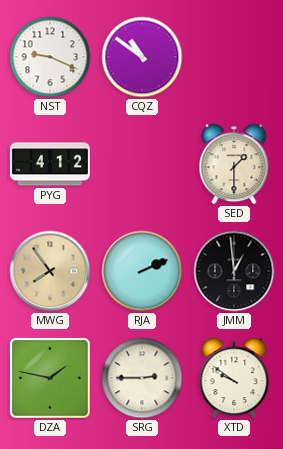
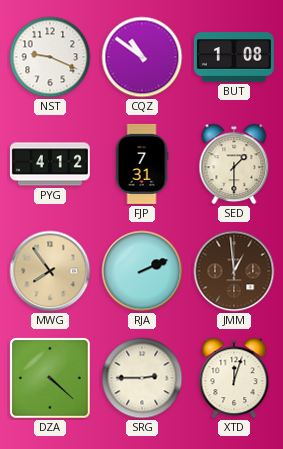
BUT: none -> 1:08
FJP: none -> 7:31
JMM dial: black -> brown
DZA: 1:47 -> 4:22
XTD: 9:51 -> 12:03
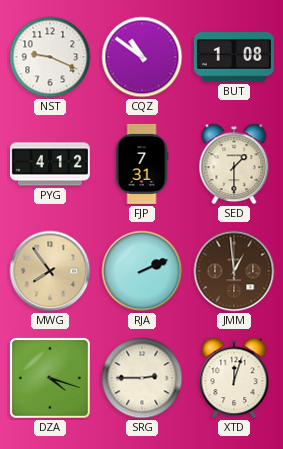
DZA: 4:22 -> 4:18
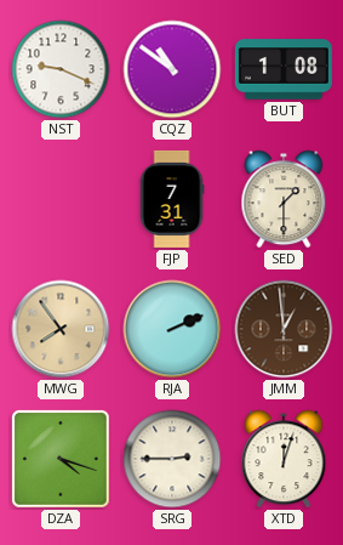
PYG: 4:12 -> none
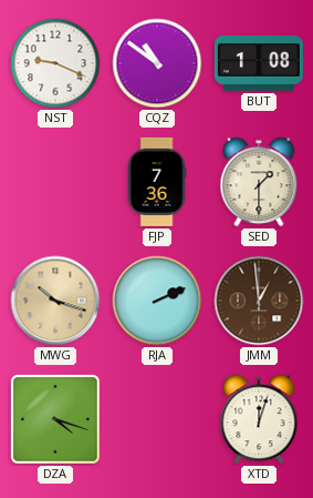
FJP: 7:31 -> 7:36
MWG: 7:54 -> 10:18
SRG: 2:45 -> none
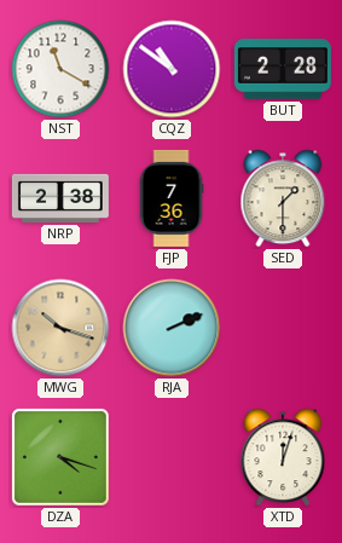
NST: 9:19 -> 11:20
BUT: 1:08 -> 2:28
NRP: none -> 2:38
JMM: 12:59 -> none
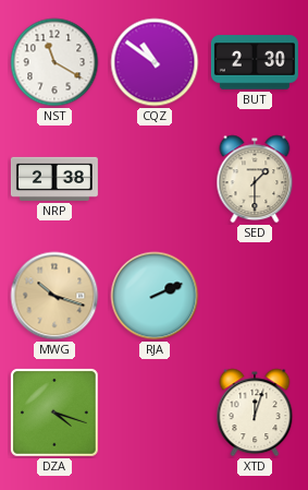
BUT: 2:28 -> 2:30
FJP: 7:36 -> none
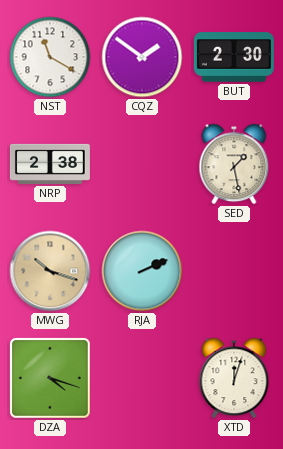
CQZ: 10:51 -> 1:51
SED: 1:30 -> 1:28
